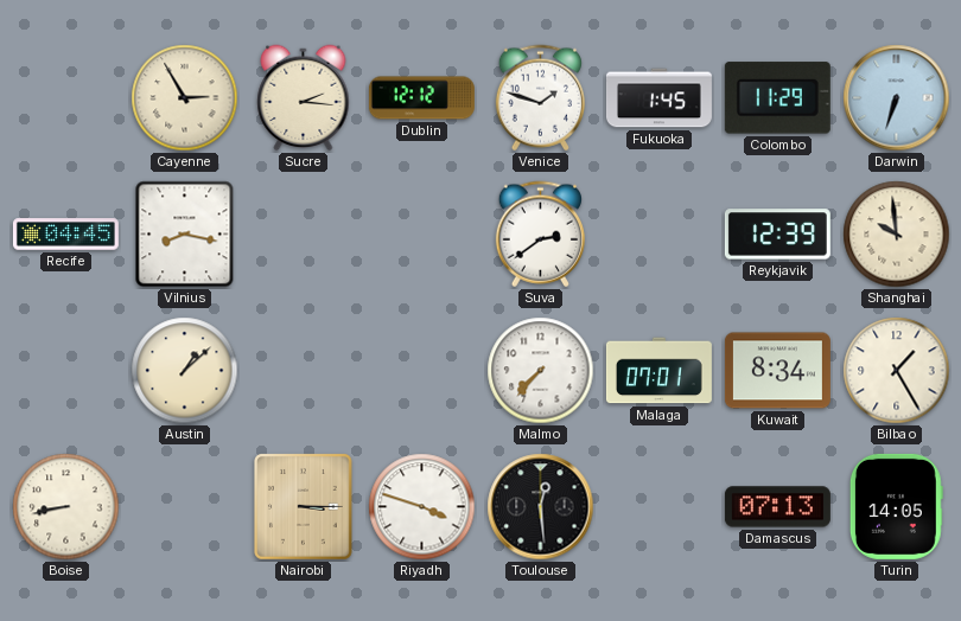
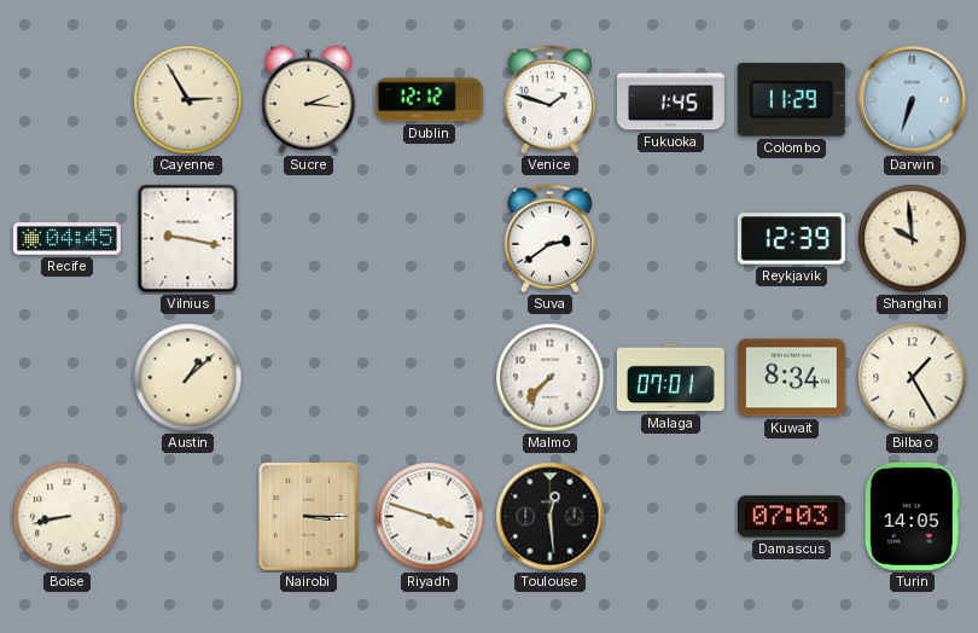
Vilnius: 8:17 -> 9:17
Damascus: 07:13 -> 07:03
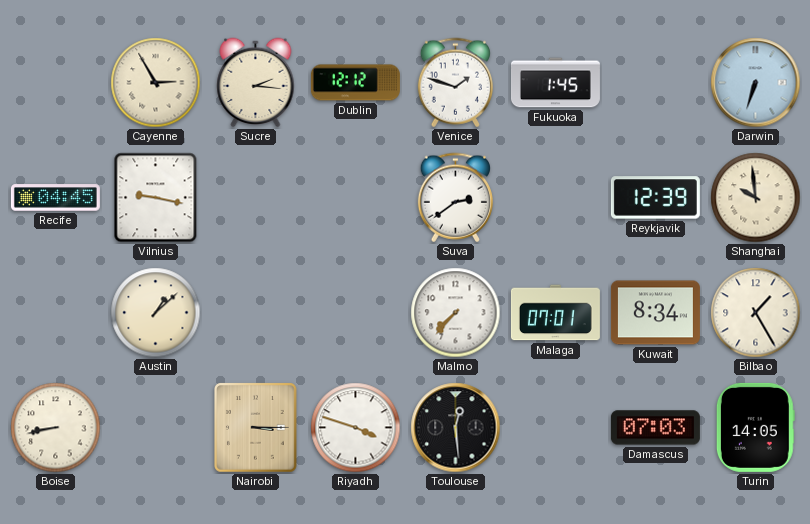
Colombo: 11:29 -> none
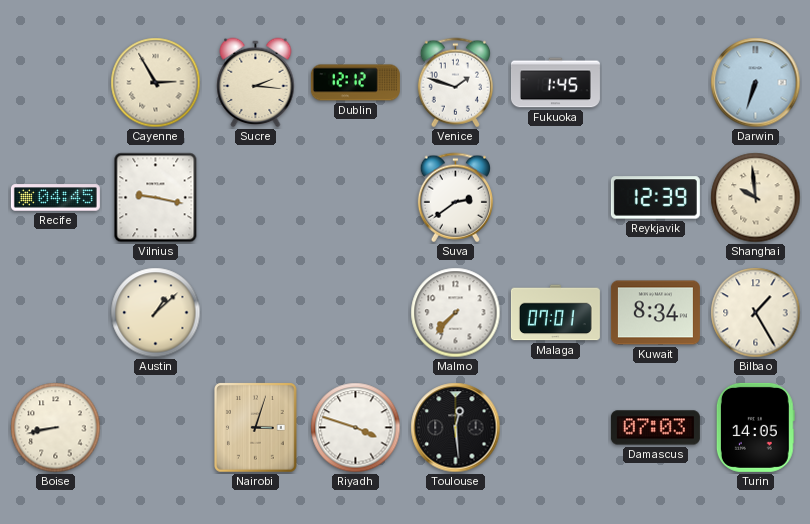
Nairobi: 3:15 -> 3:03
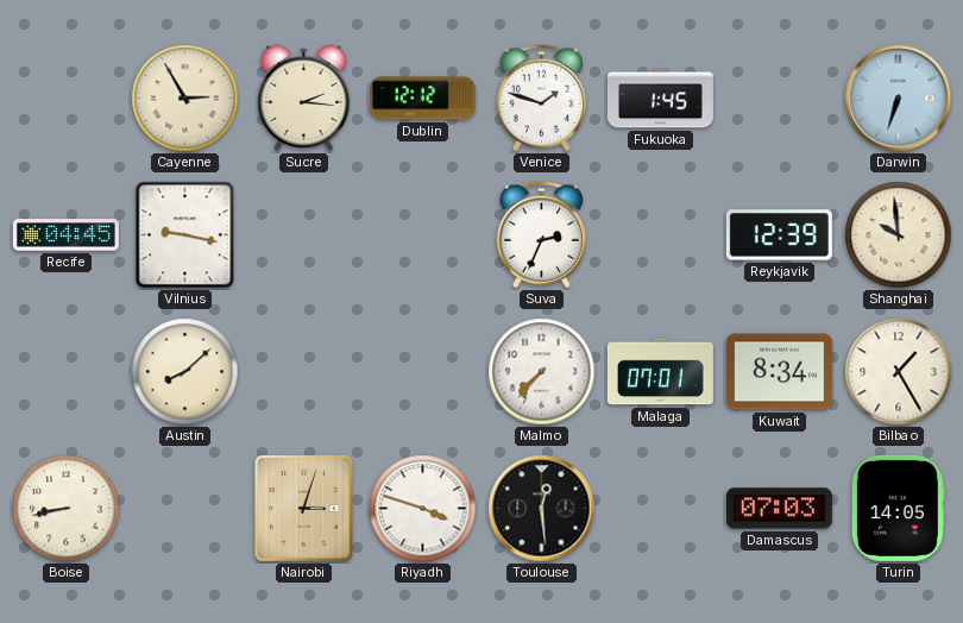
Suva: 2:39 -> 2:34
Austin: 1:08 -> 8:08
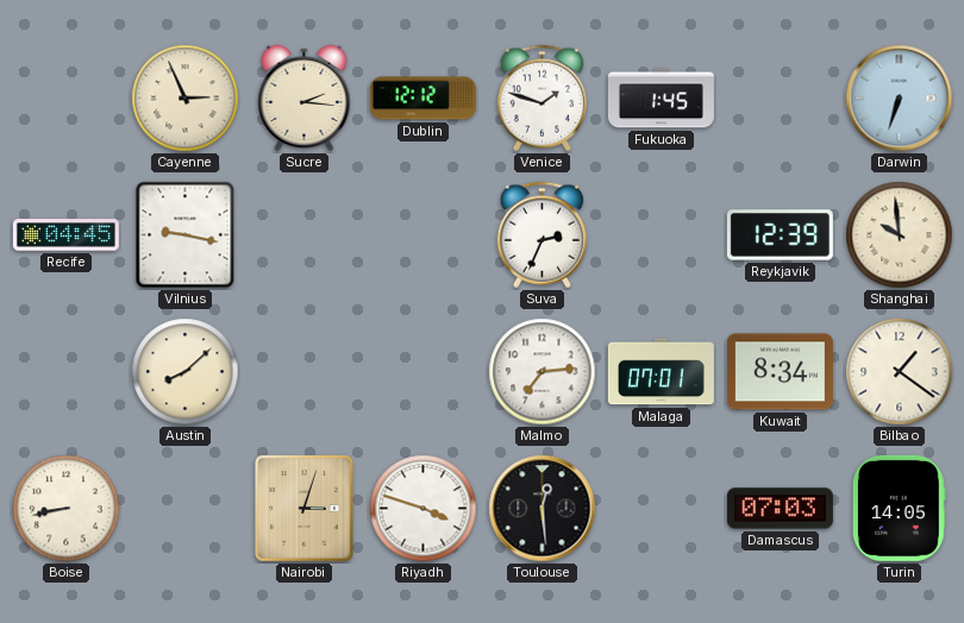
Cayenne: 2:55 -> 2:56
Malmo: 7:37 -> 7:14
Bilbao: 1:25 -> 1:21
